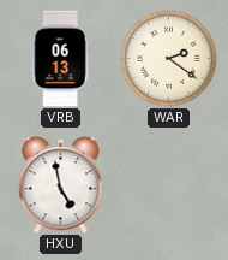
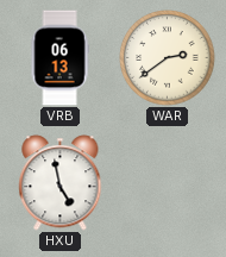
WAR: 2:21 -> 2:39
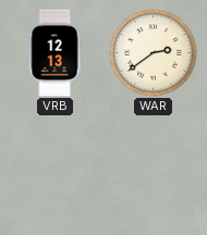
VRB: 06:13 -> 12:13
HXU: 4:58 -> none
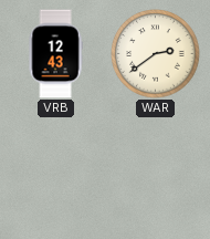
VRB: 12:13 -> 12:43
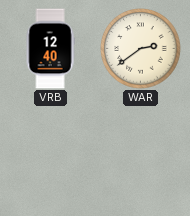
VRB: 12:43 -> 12:40
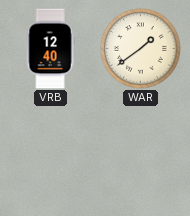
WAR: 2:39 -> 1:39
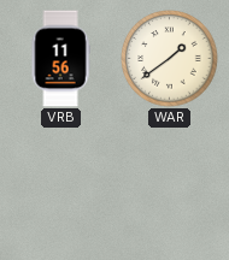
VRB: 12:40 -> 11:56
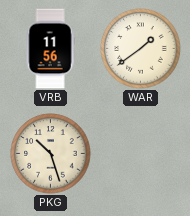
PKG: none -> 10:27
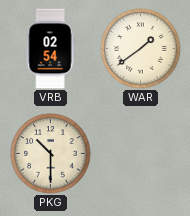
VRB: 11:56 -> 02:54
PKG: 10:27 -> 10:30
